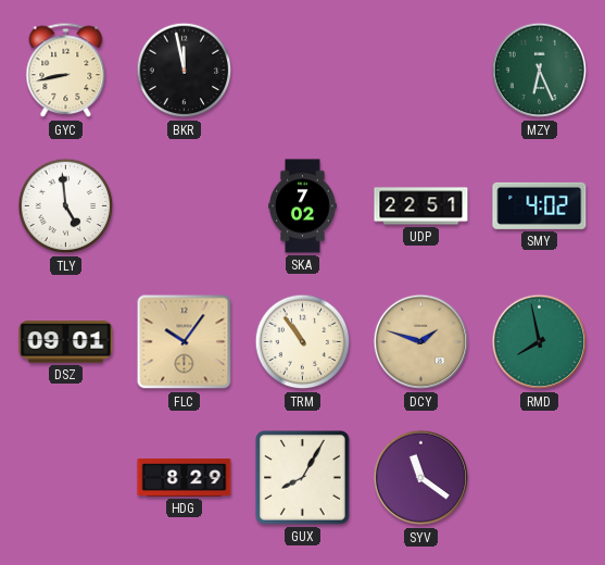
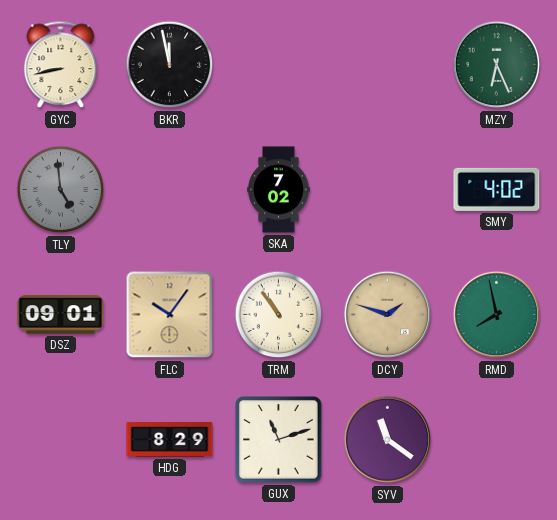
TLY dial: white -> grey
UDP: 22:51 -> none
GUX: 8:05 -> 11:12
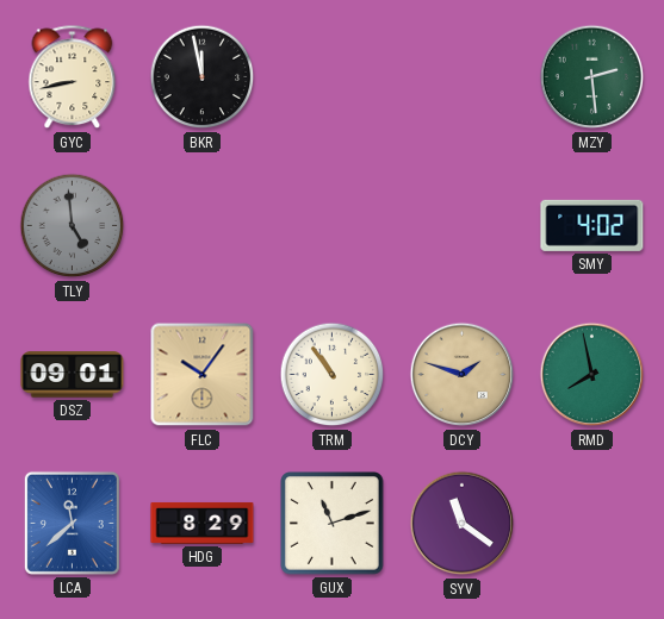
MZY: 6:26 -> 2:29
SKA: 7:02 -> none
LCA: none -> 11:38
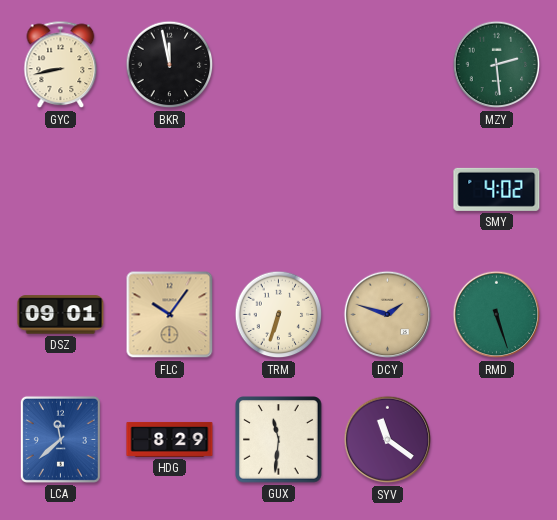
TLY: 4:59 -> none
TRM: 10:54 -> 6:33
RMD: 7:58 -> 5:27
GUX: 11:12 -> 11:31
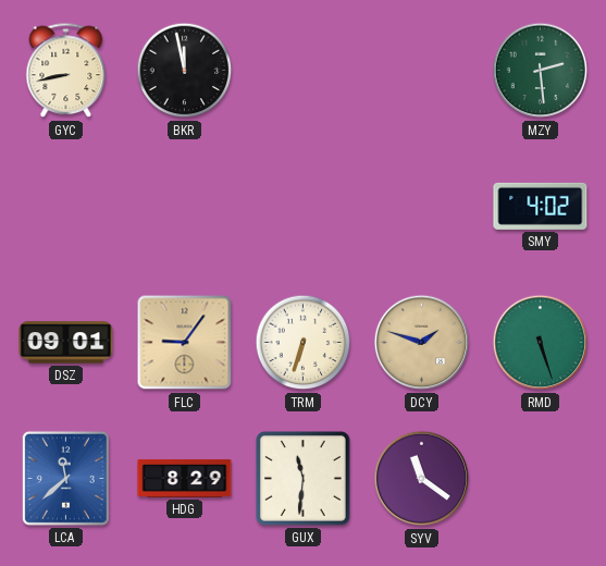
FLC: 10:06 -> 9:06
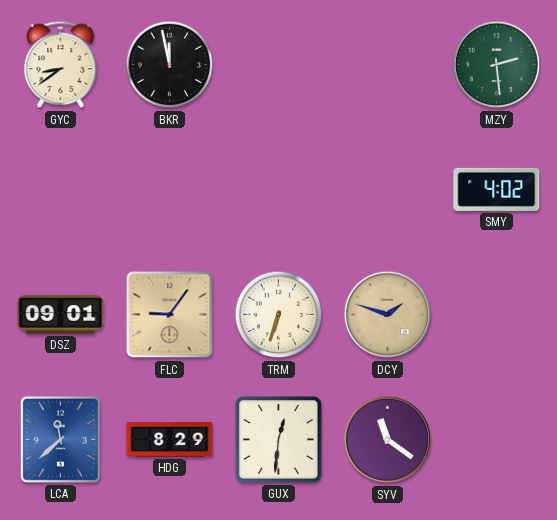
GYC: 8:43 -> 8:39
RMD: 5:27 -> none
GUX: 11:31 -> 12:31
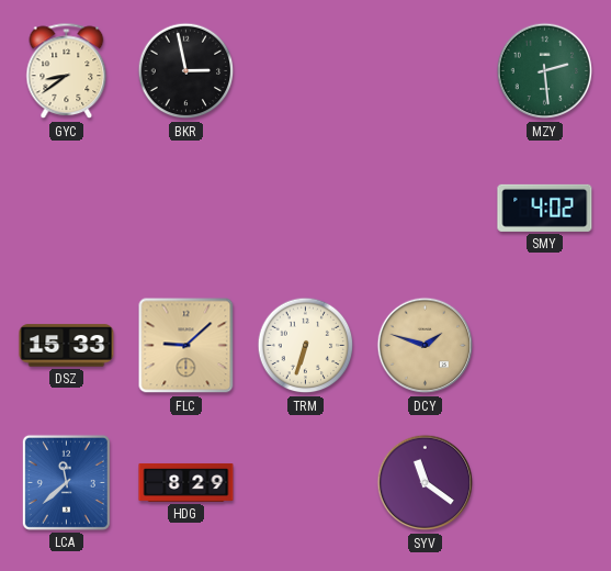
BKR: 11:58 -> 2:58
DSZ: 09:01 -> 15:33
FLC: 9:06 -> 9:08
GUX: 12:31 -> none
